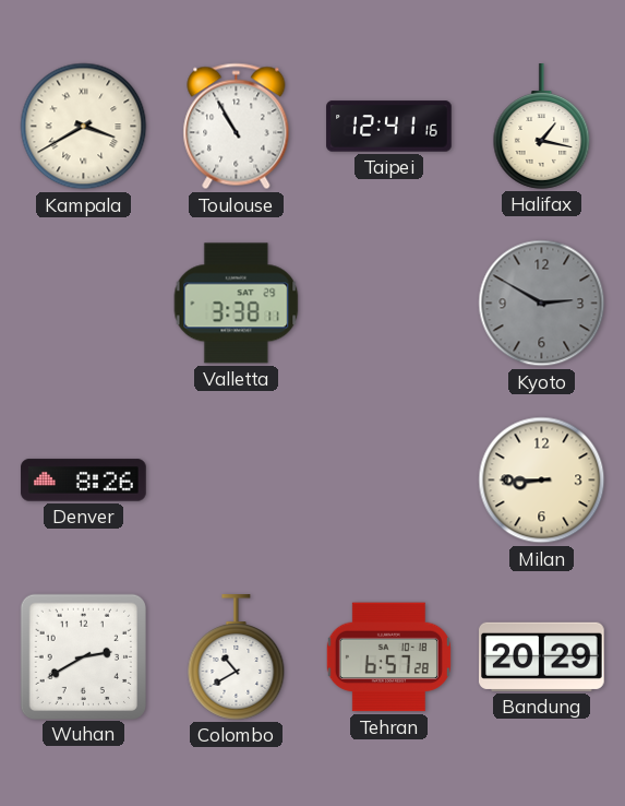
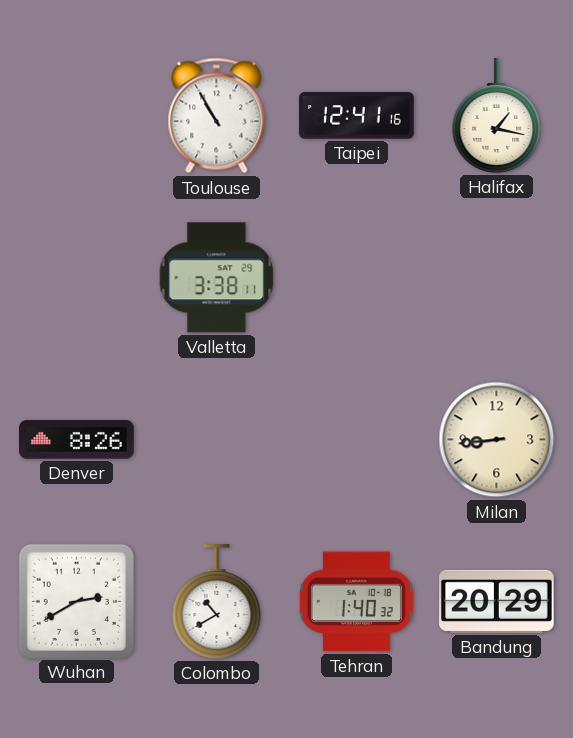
Kampala: 3:40 -> none
Kyoto: 2:50 -> none
Milan: 8:45 -> 8:44
Tehran: 6:57 -> 1:40
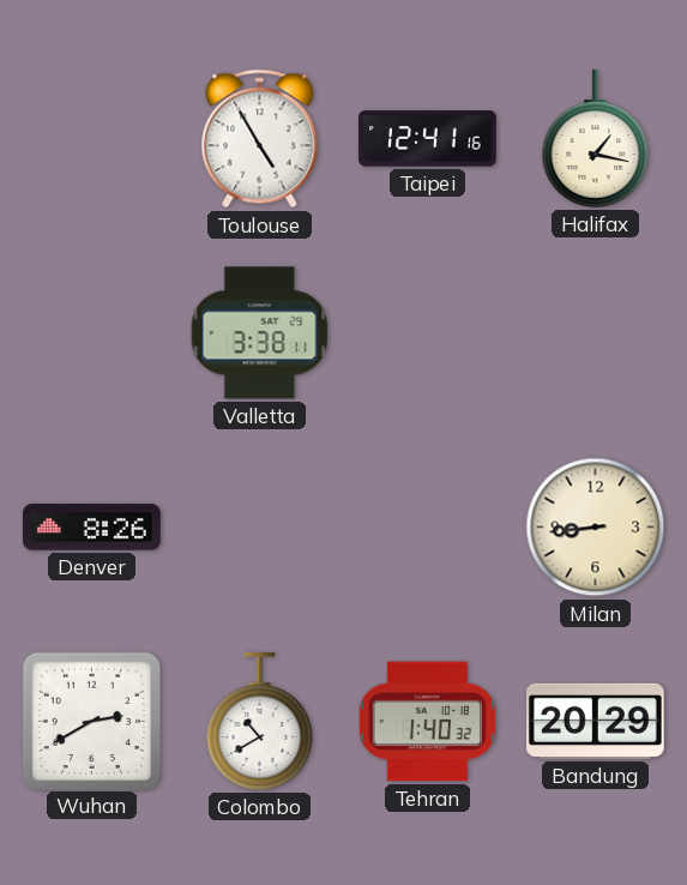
Toulouse: 10:55 -> 4:55
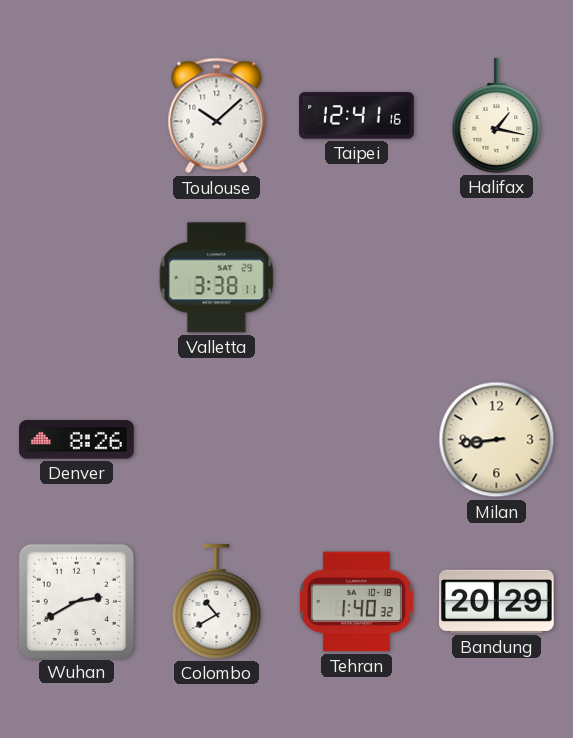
Toulouse: 4:55 -> 10:08
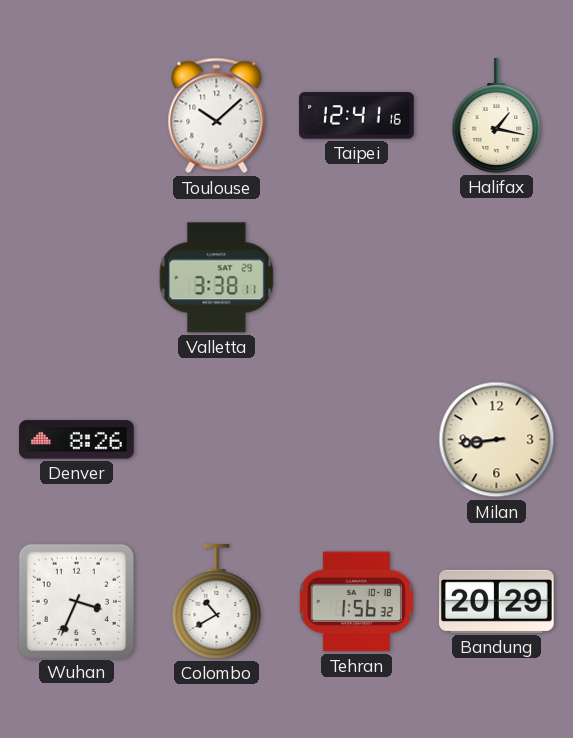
Wuhan: 2:40 -> 3:34
Tehran: 1:40 -> 1:56
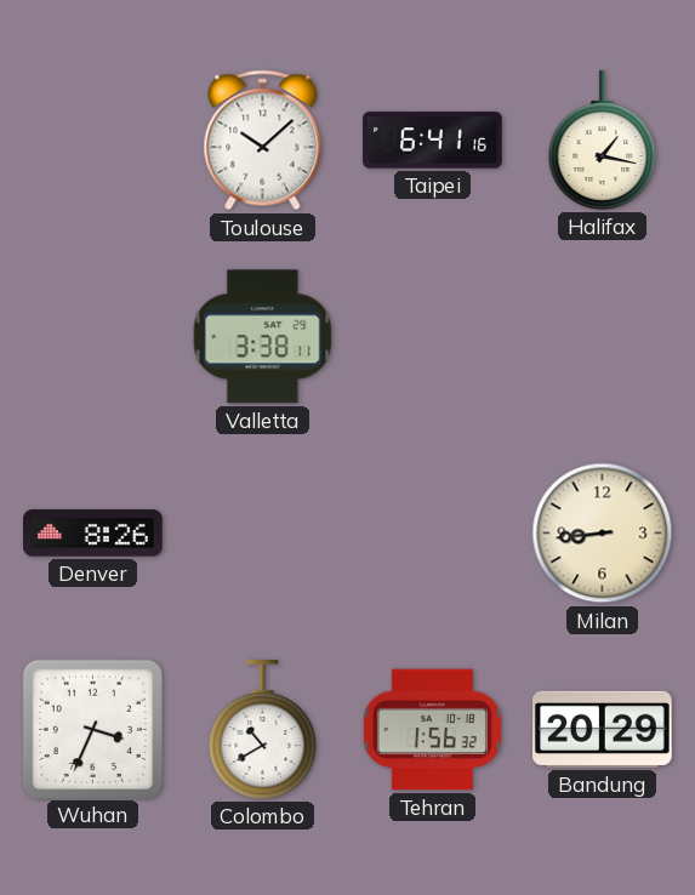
Taipei: 12:41 -> 6:41
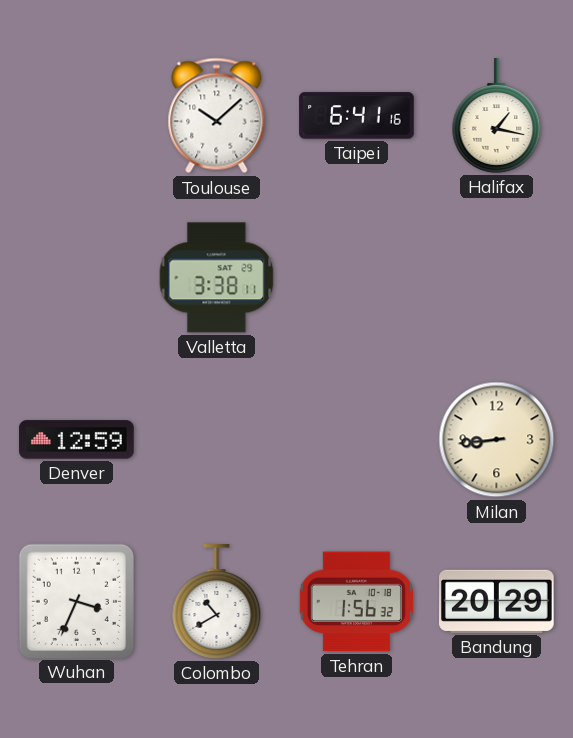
Denver: 8:26 -> 12:59
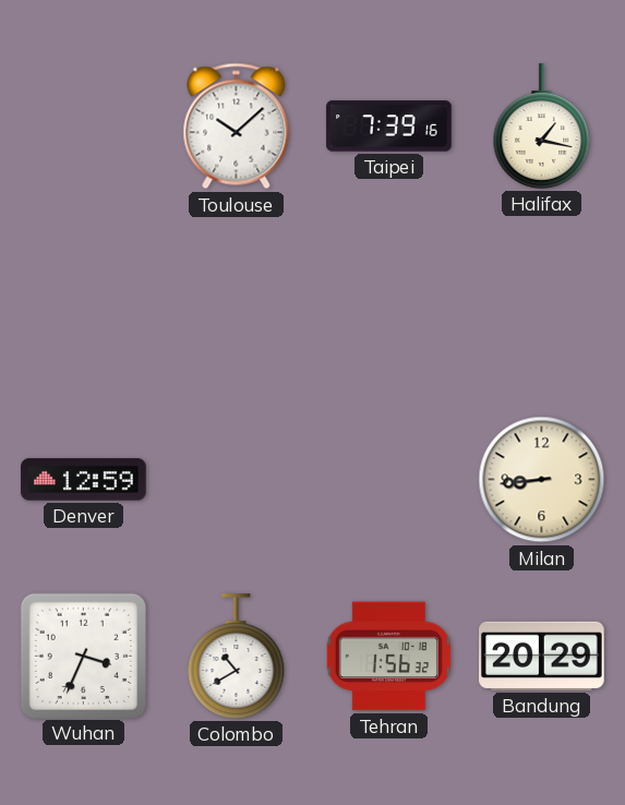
Taipei: 6:41 -> 7:39
Valletta: 3:38 -> none
